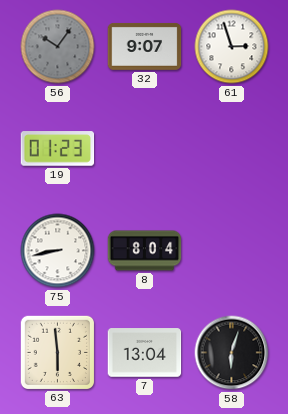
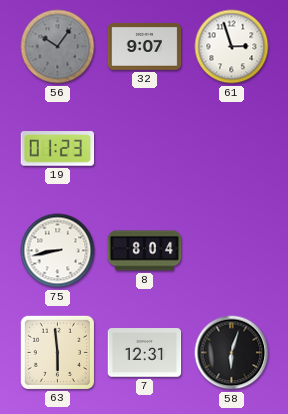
7: 13:04 -> 12:31
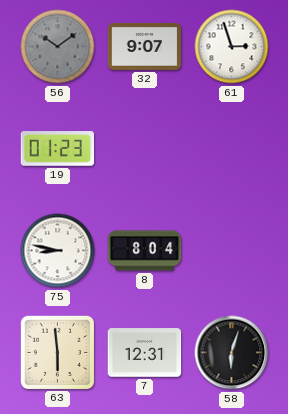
56: 10:06 -> 10:09
75: 8:43 -> 8:47
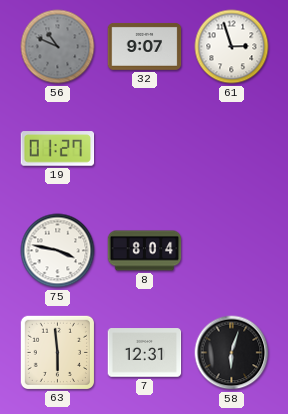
56: 10:09 -> 10:49
19: 01:23 -> 01:27
75: 8:47 -> 3:47
